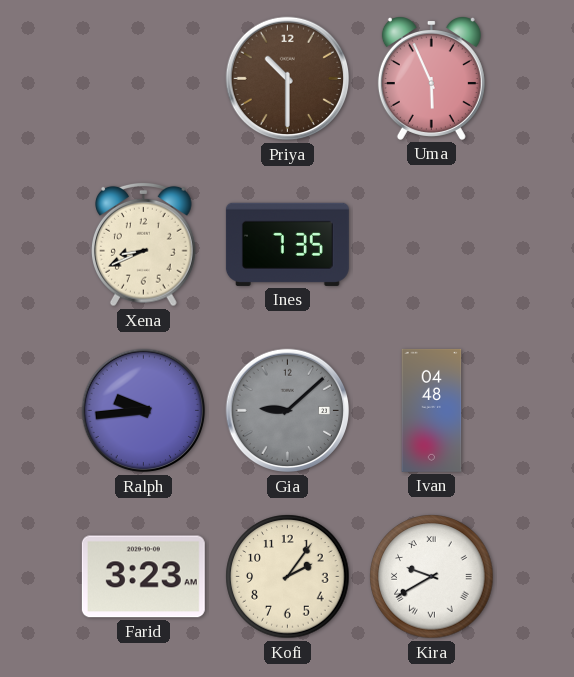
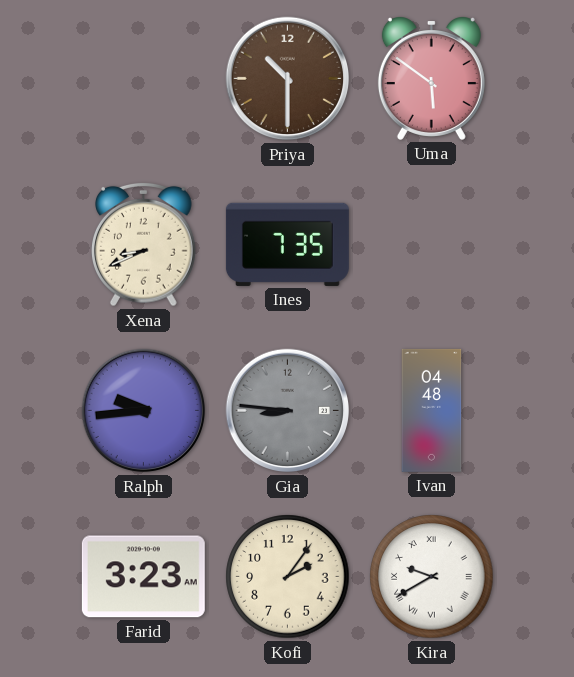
Uma: 5:56 -> 5:51
Gia: 9:08 -> 8:46
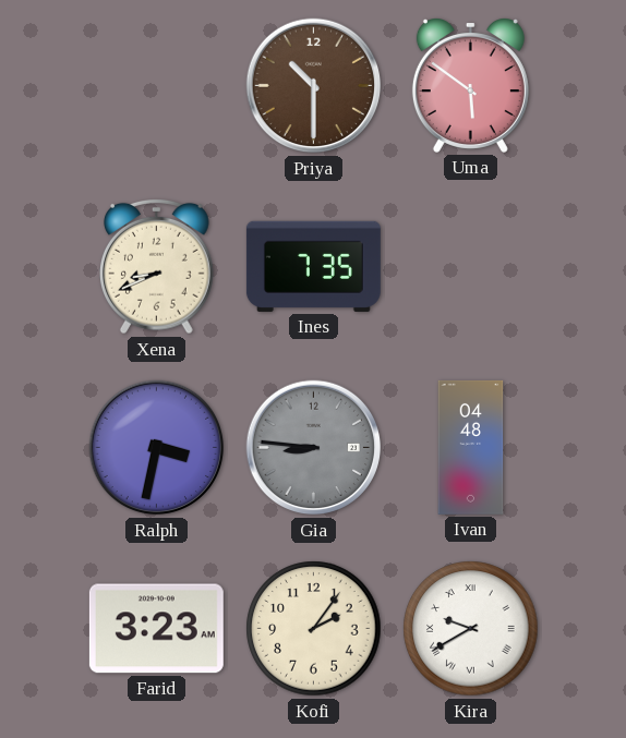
Ralph: 9:44 -> 3:32
